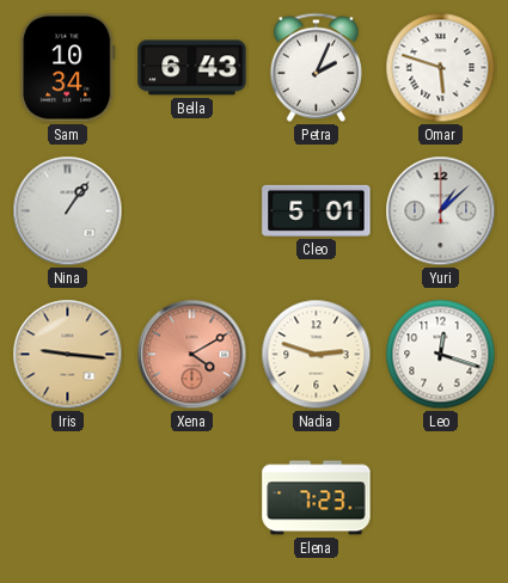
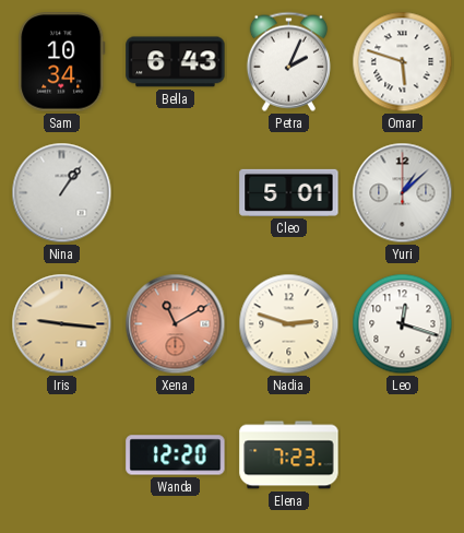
Xena: 4:10 -> 11:10
Wanda: none -> 12:20
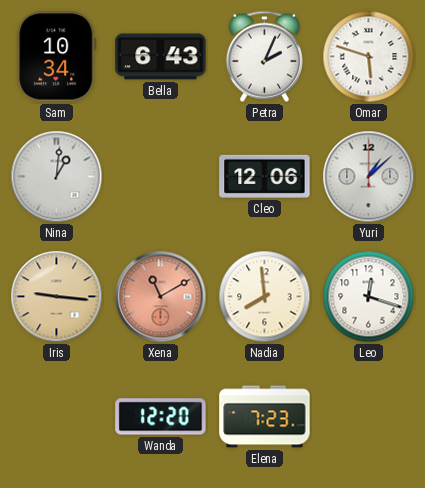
Nina: 1:06 -> 1:01
Cleo: 5:01 -> 12:06
Nadia: 2:48 -> 7:59
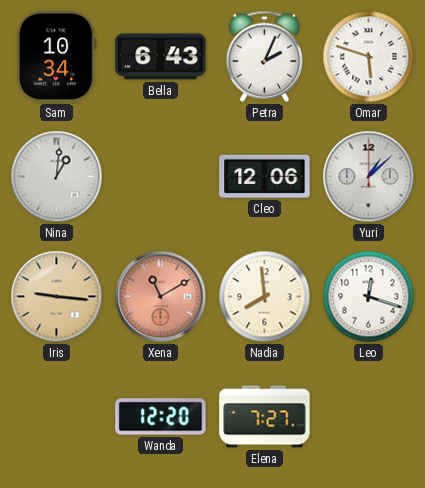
Elena: 7:23 -> 7:27
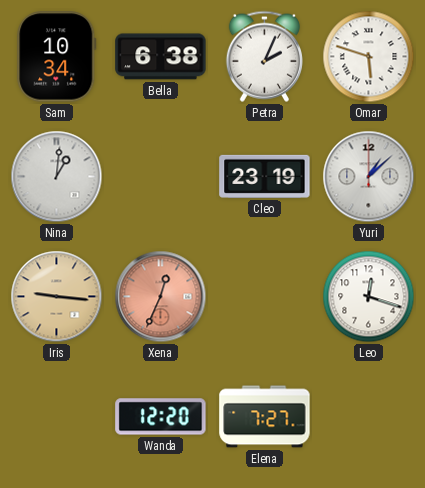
Bella: 6:43 -> 6:38
Cleo: 12:06 -> 23:19
Xena: 11:10 -> 12:34
Nadia: 7:59 -> none
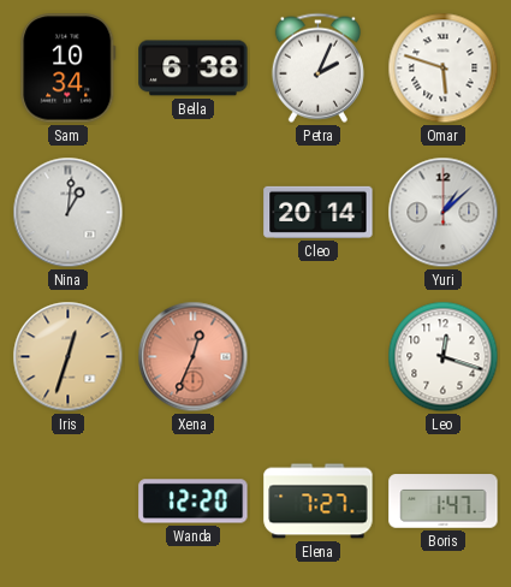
Cleo: 23:19 -> 20:14
Iris: 9:16 -> 12:33
Boris: none -> 1:47
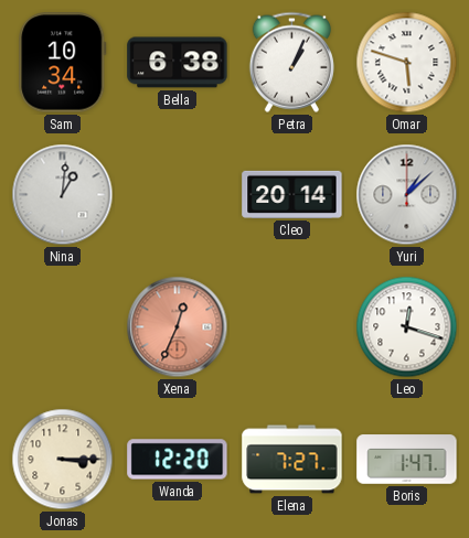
Petra: 2:04 -> 1:04
Iris: 12:33 -> none
Jonas: none -> 3:15
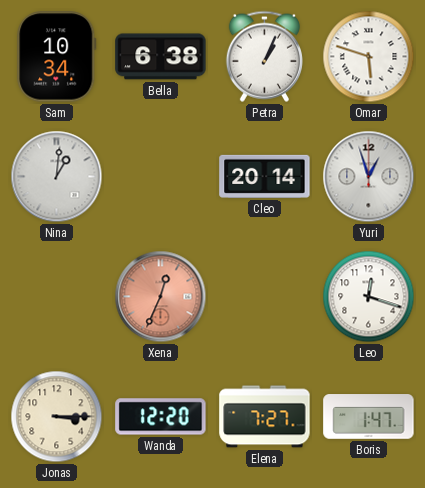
Yuri: 1:08 -> 12:57
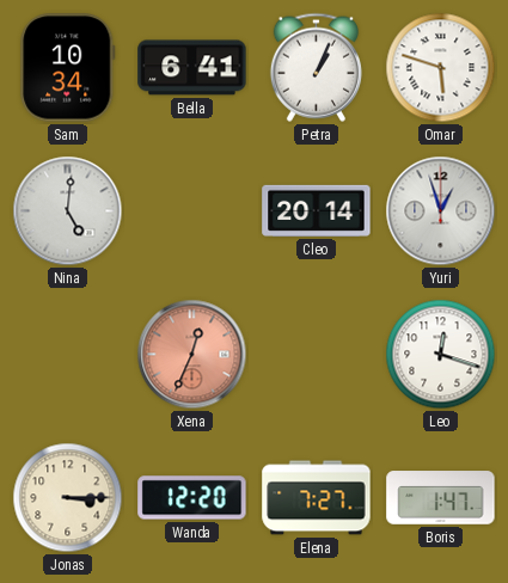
Bella: 6:38 -> 6:41
Nina: 1:01 -> 5:01
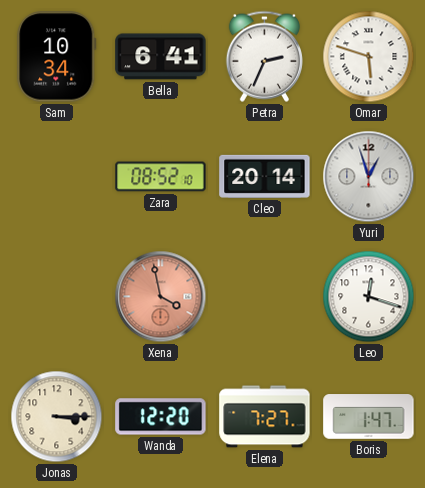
Petra: 1:04 -> 2:34
Nina: 5:01 -> none
Zara: none -> 08:52
Xena: 12:34 -> 3:58
